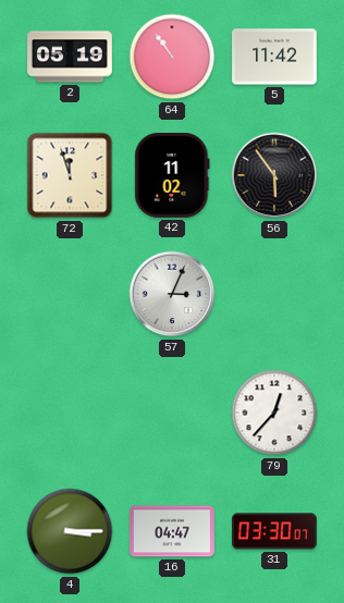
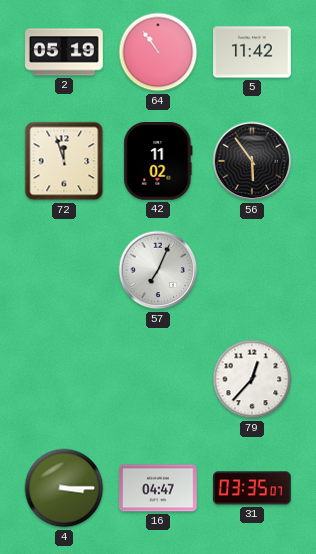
57: 3:04 -> 7:04
31: 03:30 -> 03:35
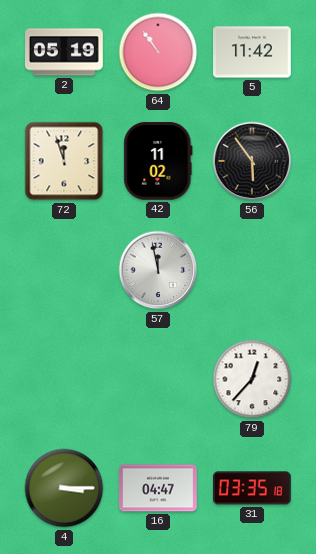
57: 7:04 -> 11:58
31: 03:35:07 -> 03:35:18
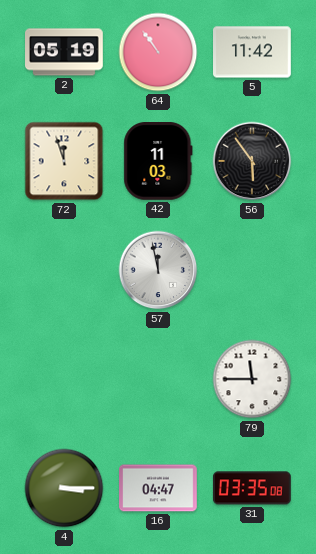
42: 11:02 -> 11:03
79: 12:37 -> 11:45
31: 03:35:18 -> 03:35:08
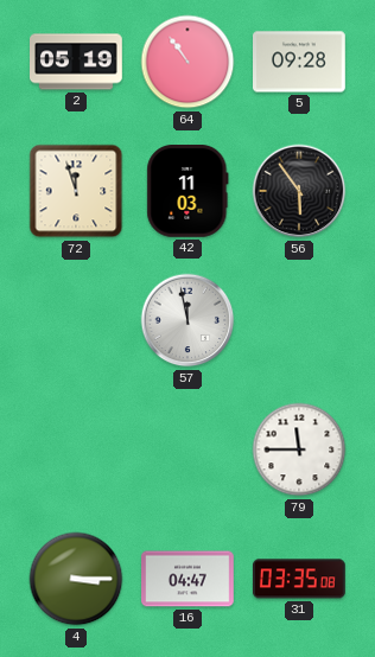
5: 11:42 -> 09:28
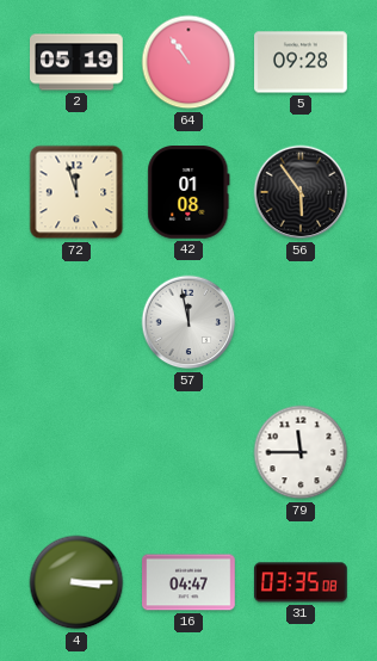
42: 11:03 -> 01:08
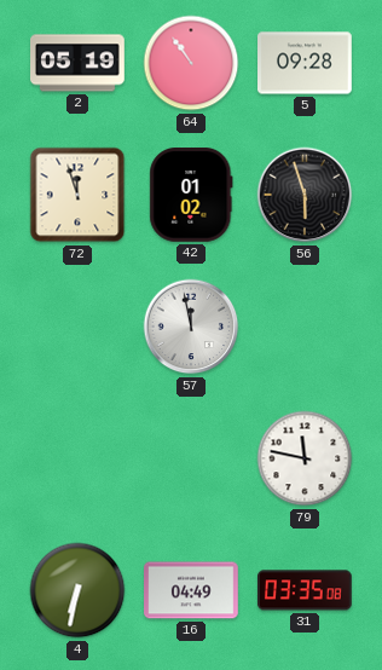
42: 01:08 -> 01:02
56: 5:54 -> 5:57
79: 11:45 -> 11:47
4: 3:15 -> 6:32
16: 04:47 -> 04:49
